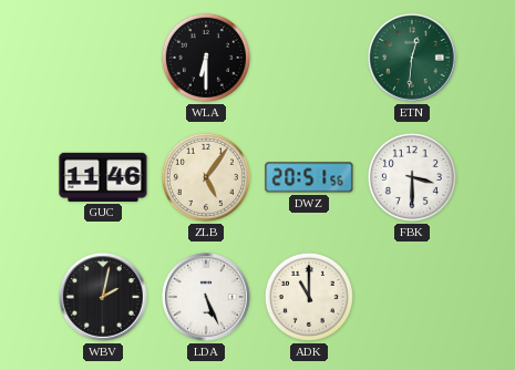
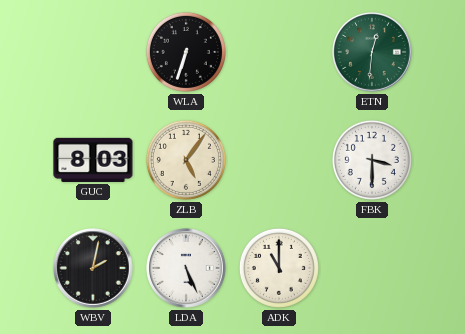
WLA: 6:30 -> 6:33
GUC: 11:46 -> 8:03
DWZ: 20:51 -> none
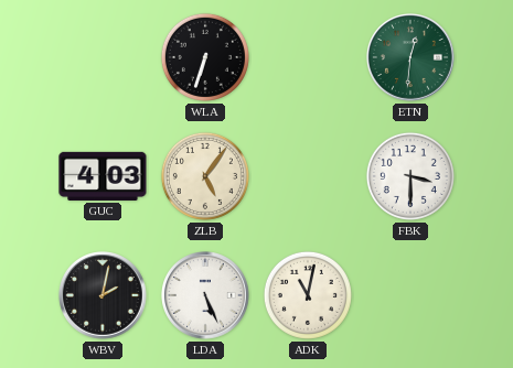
GUC: 8:03 -> 4:03
ADK: 11:00 -> 11:02
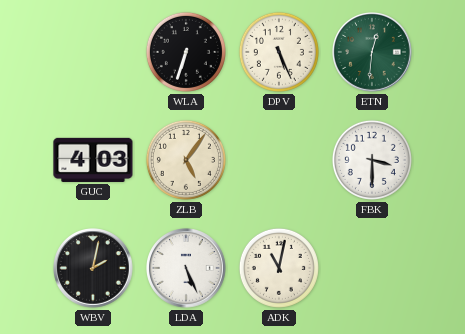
DPV: none -> 5:26
